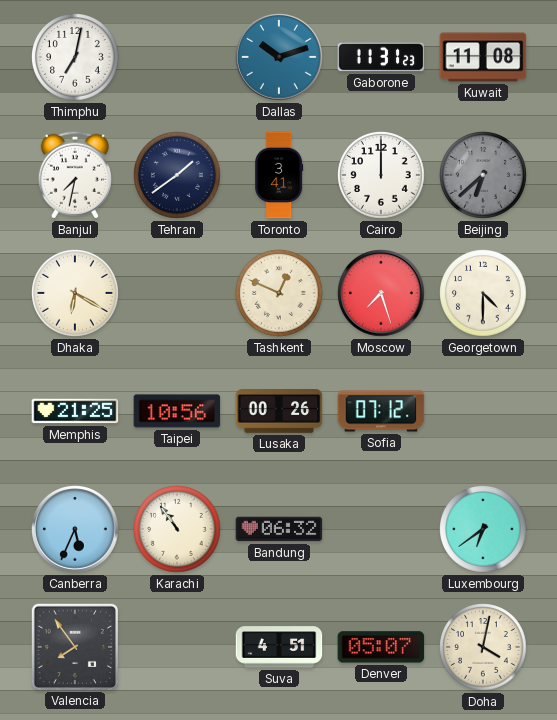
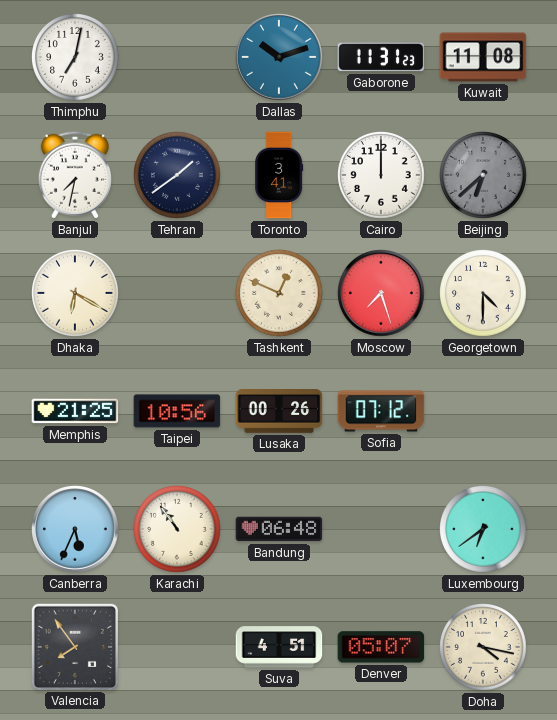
Bandung: 06:32 -> 06:48
Doha: 4:02 -> 4:17
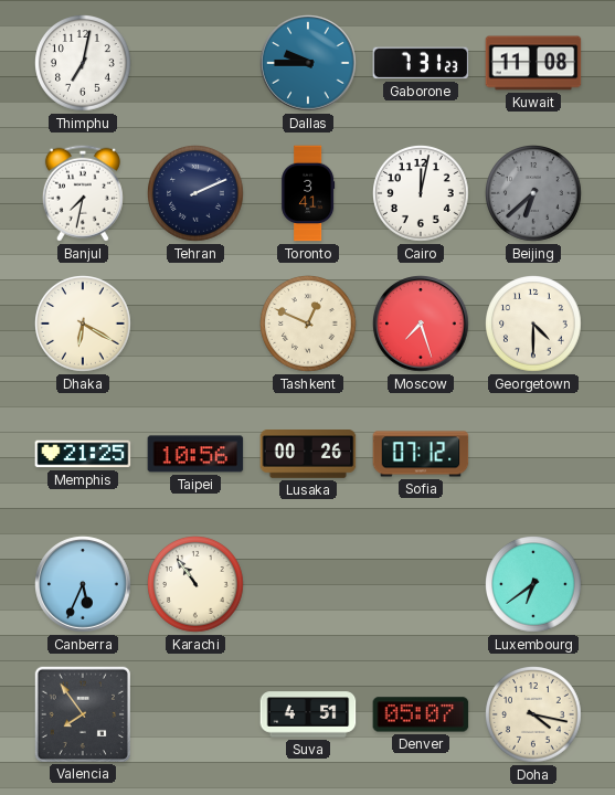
Dallas: 10:12 -> 9:45
Gaborone: 11:31 -> 7:31
Tehran: 1:39 -> 2:11
Cairo: 12:00 -> 12:02
Bandung: 06:48 -> none
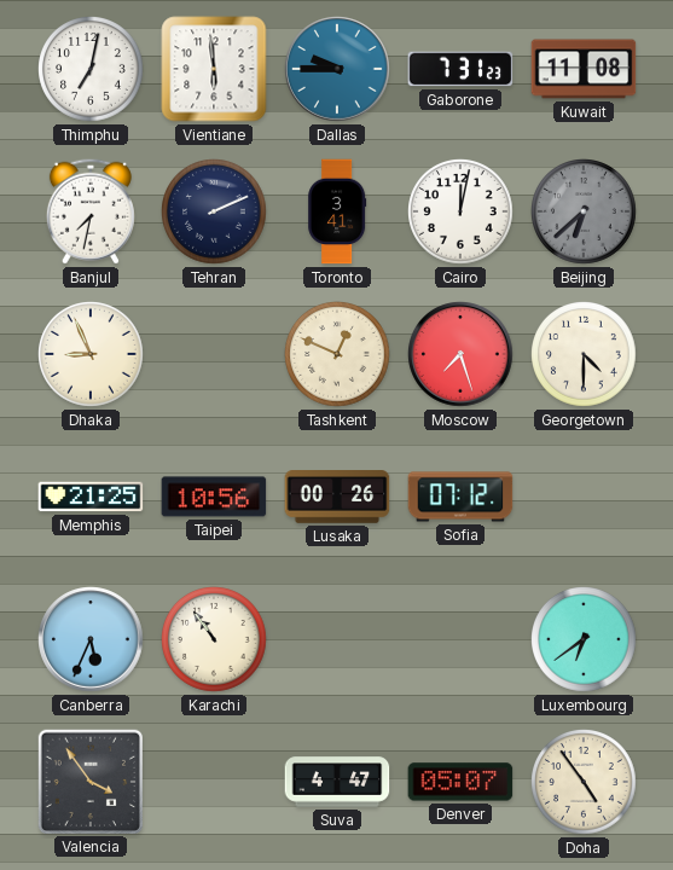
Vientiane: none -> 5:59
Dhaka: 6:20 -> 8:56
Valencia: 7:54 -> 3:54
Suva: 4:51 -> 4:47
Doha: 4:17 -> 4:54
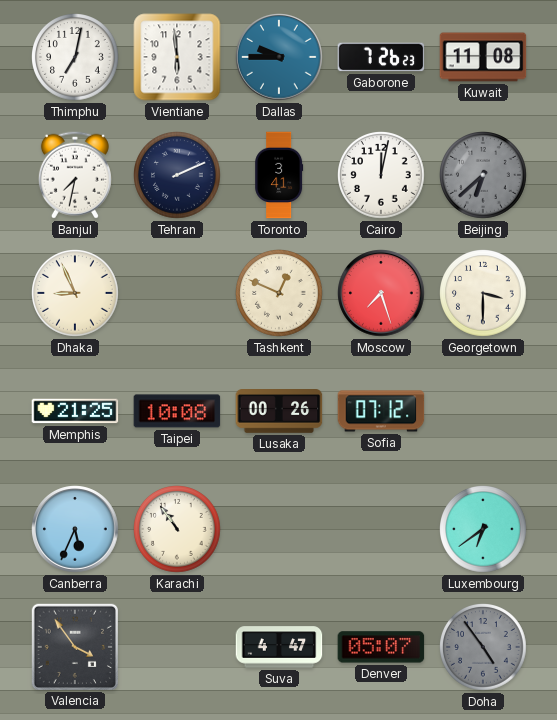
Gaborone: 7:31 -> 7:26
Georgetown: 4:30 -> 3:30
Taipei: 10:56 -> 10:08
Doha dial: cream -> grey
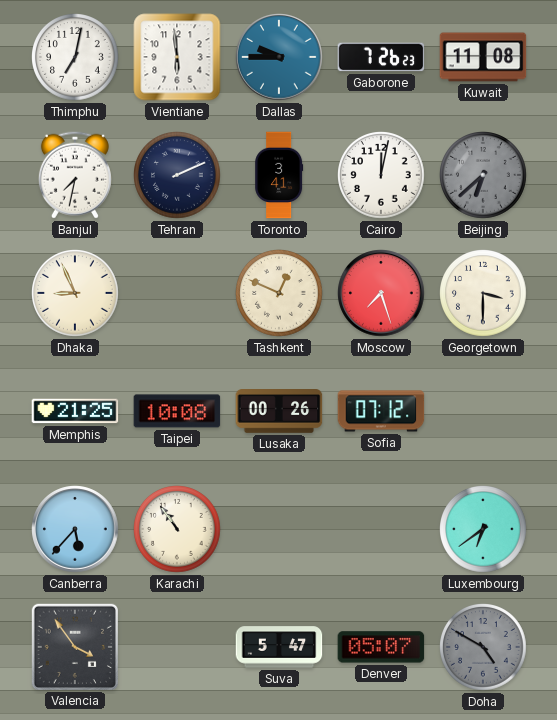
Canberra: 5:34 -> 5:37
Suva: 4:47 -> 5:47
Doha: 4:54 -> 4:50
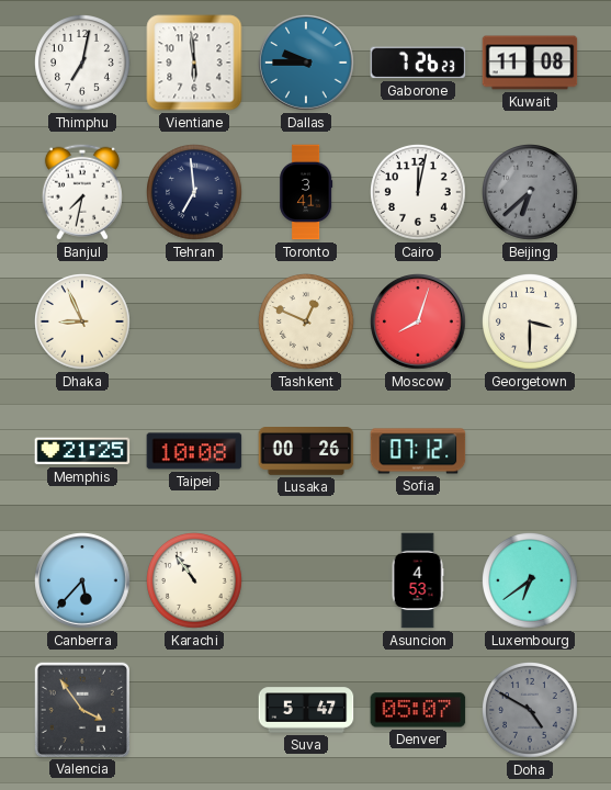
Tehran: 2:11 -> 6:59
Moscow: 7:27 -> 8:03
Asuncion: none -> 4:53
